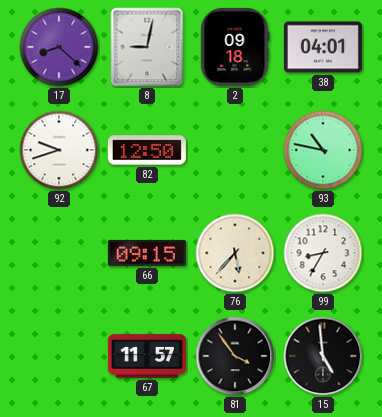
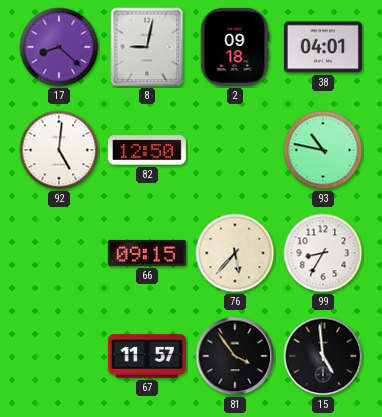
92: 9:42 -> 5:01
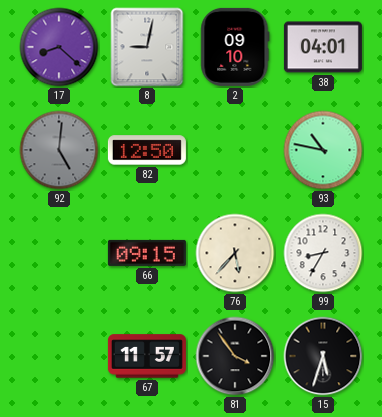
2: 09:18 -> 09:10
92 dial: white -> grey
15: 4:59 -> 5:33
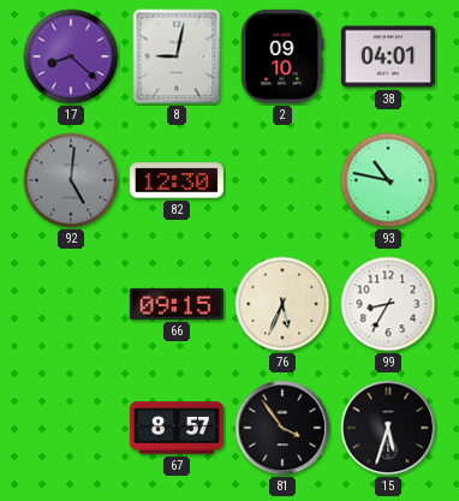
82: 12:50 -> 12:30
76: 5:37 -> 5:34
67: 11:57 -> 8:57
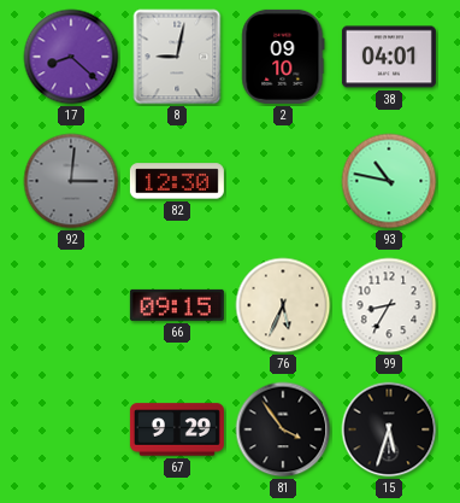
92: 5:01 -> 3:01
67: 8:57 -> 9:29
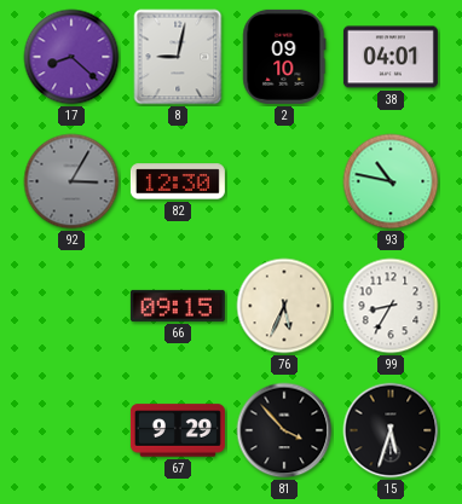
92: 3:01 -> 3:05
81: 3:54 -> 3:53
